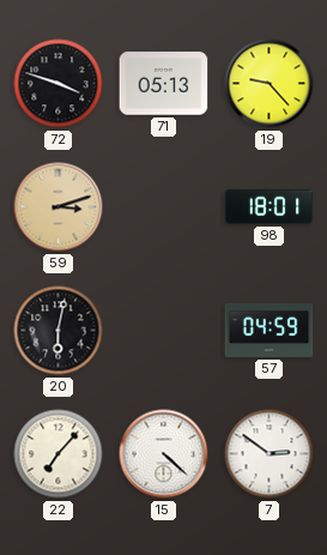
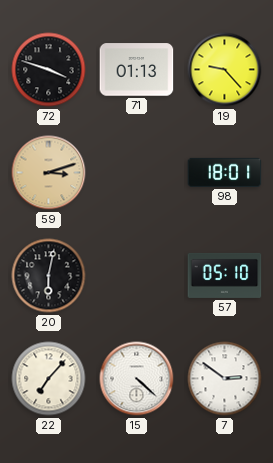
71: 05:13 -> 01:13
57: 04:59 -> 05:10
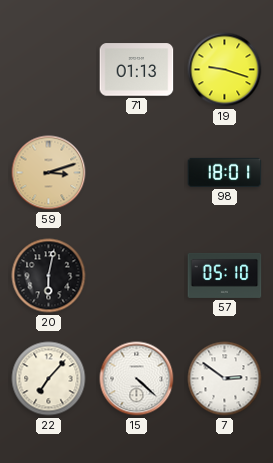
72: 3:48 -> none
19: 9:23 -> 9:18
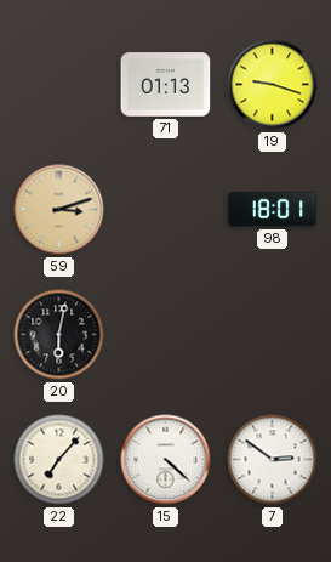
57: 05:10 -> none
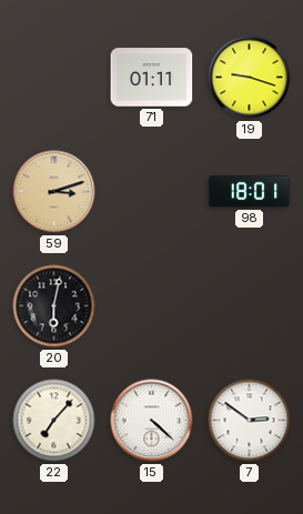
71: 01:13 -> 01:11
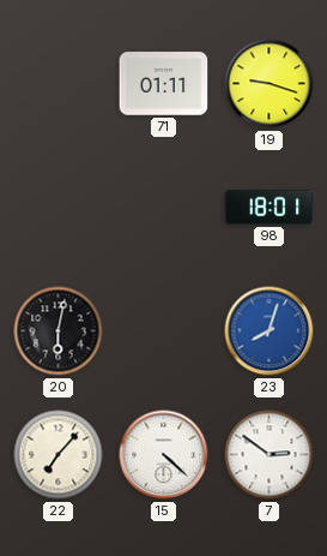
59: 3:12 -> none
23: none -> 8:03
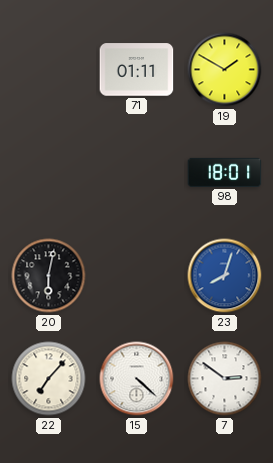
19: 9:18 -> 1:50
